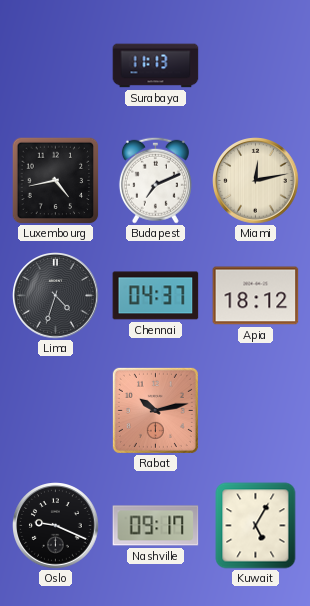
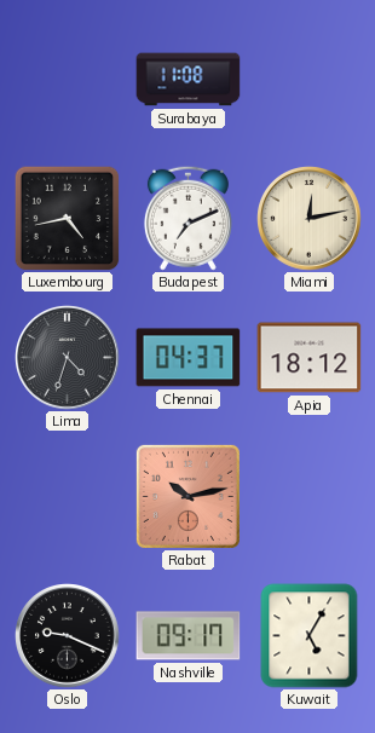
Surabaya: 11:13 -> 11:08
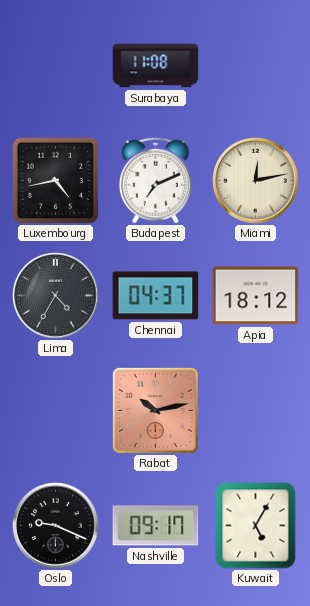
Lima: 4:33 -> 4:35
